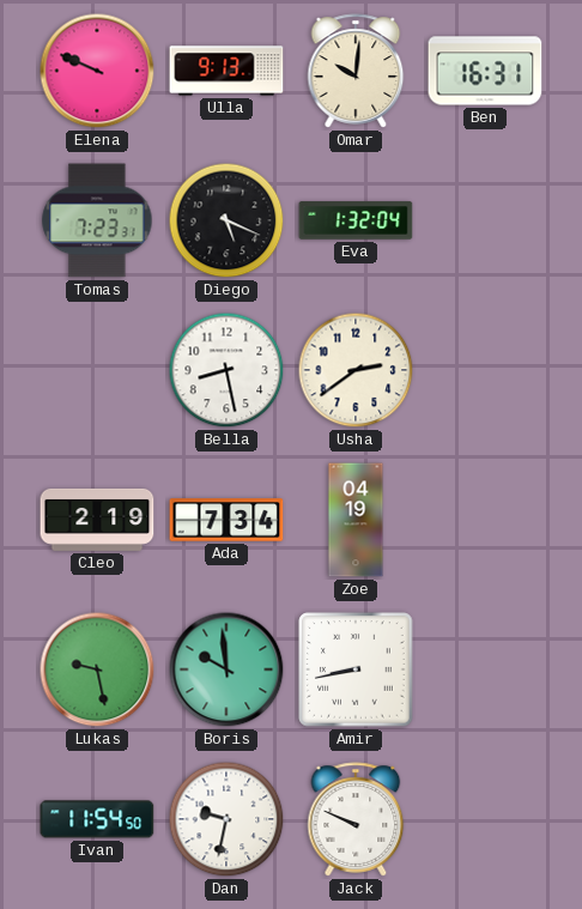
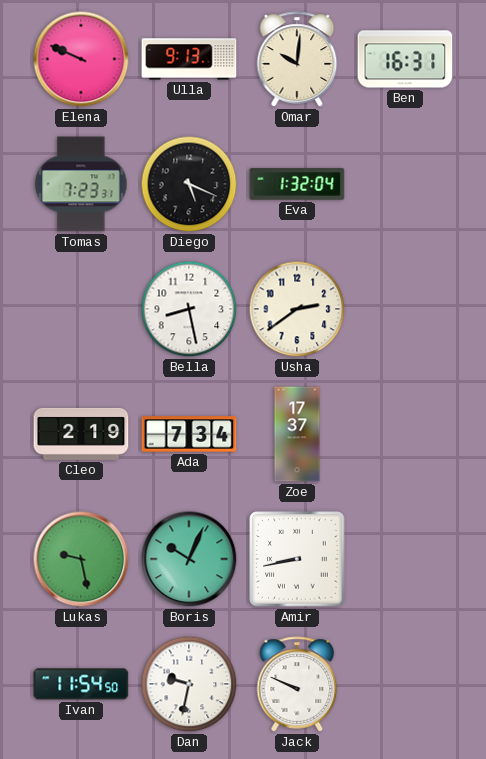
Zoe: 04:19 -> 17:37
Boris: 9:59 -> 10:04
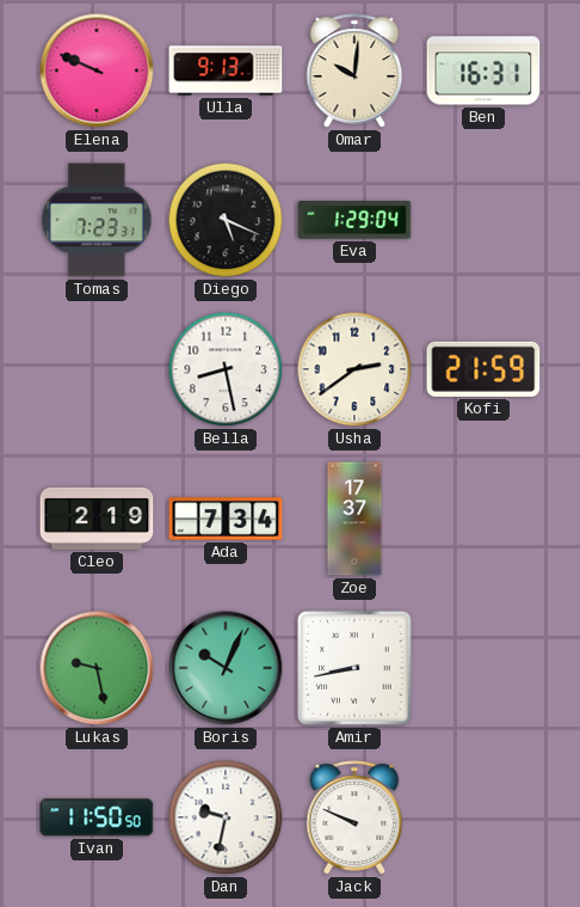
Eva: 1:32 -> 1:29
Kofi: none -> 21:59
Ivan: 11:54 -> 11:50
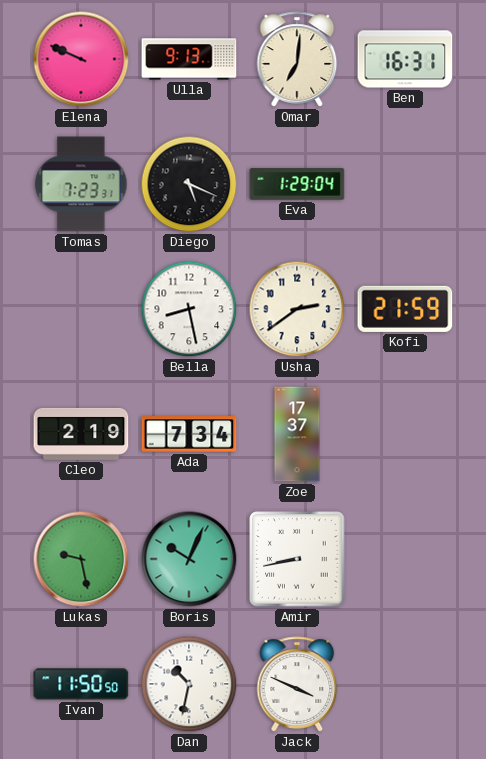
Omar: 10:01 -> 7:01
Dan: 9:32 -> 10:32
Jack: 9:49 -> 3:49
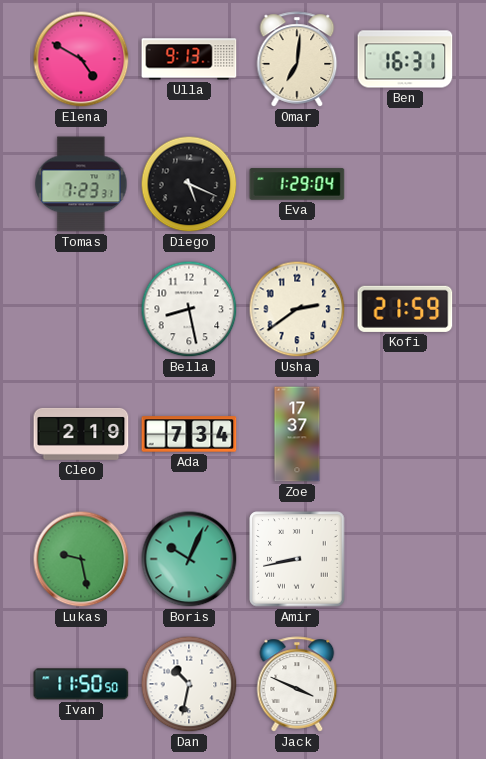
Elena: 9:49 -> 4:50
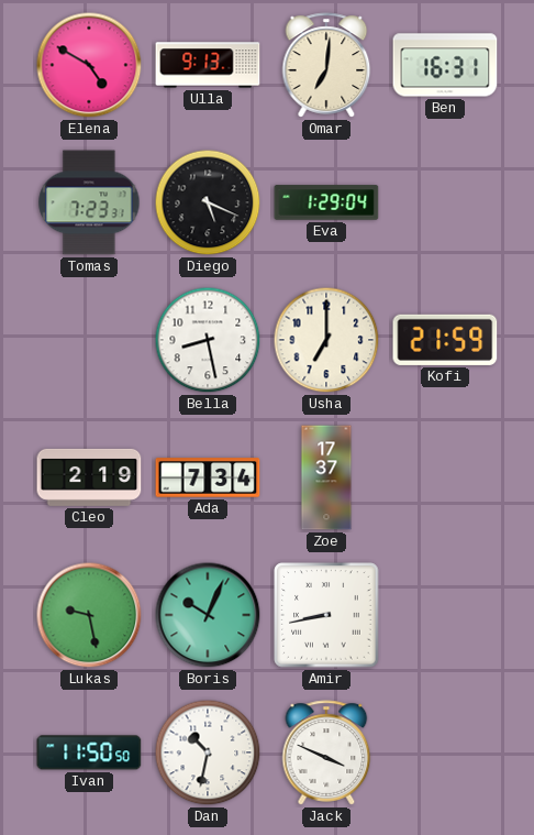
Usha: 2:39 -> 7:00
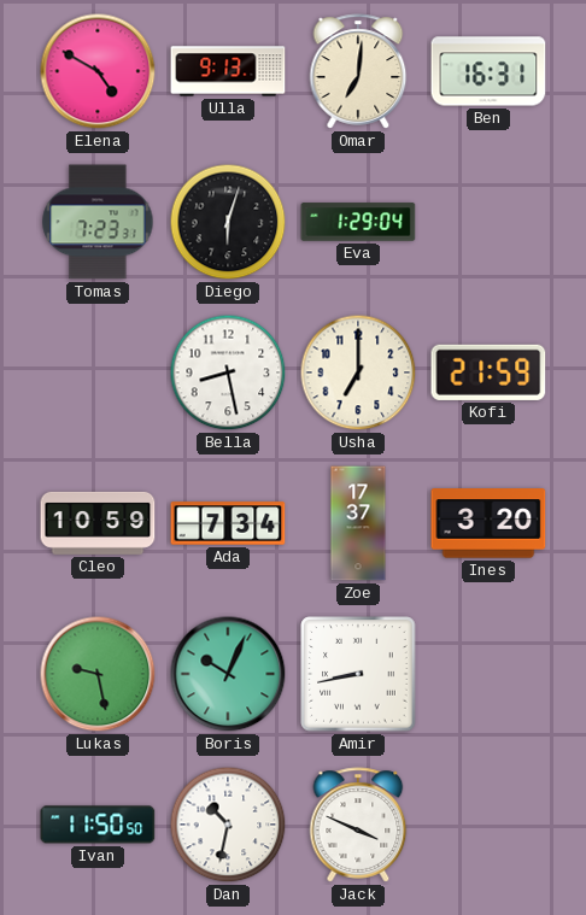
Diego: 5:19 -> 6:03
Cleo: 2:19 -> 10:59
Ines: none -> 3:20
